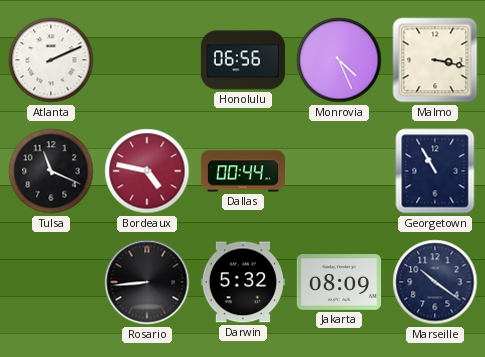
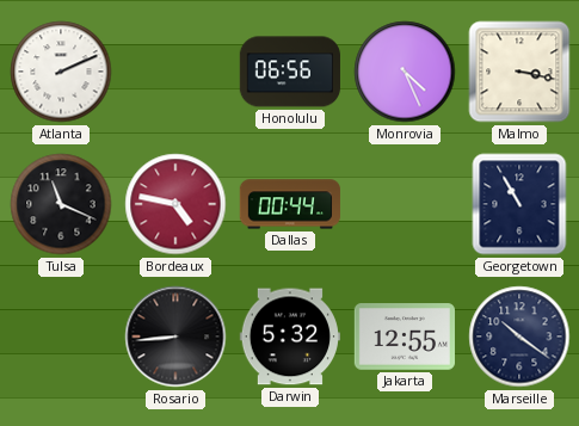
Jakarta: 08:09 -> 12:55
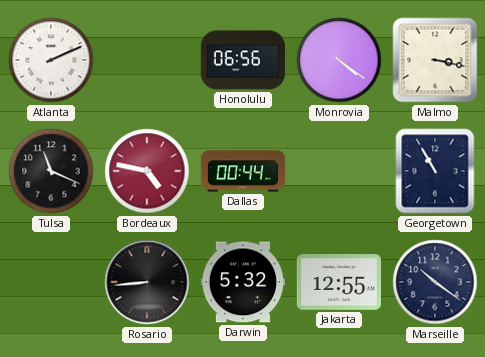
Monrovia: 4:26 -> 4:21
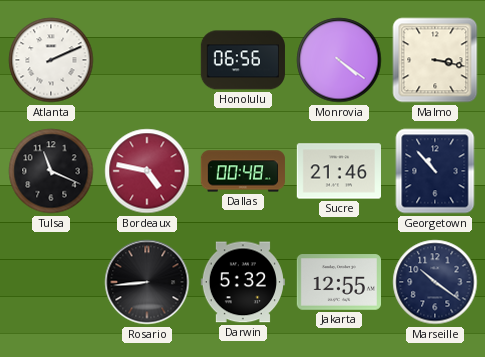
Dallas: 00:44 -> 00:48
Sucre: none -> 21:46
Georgetown: 10:55 -> 10:53
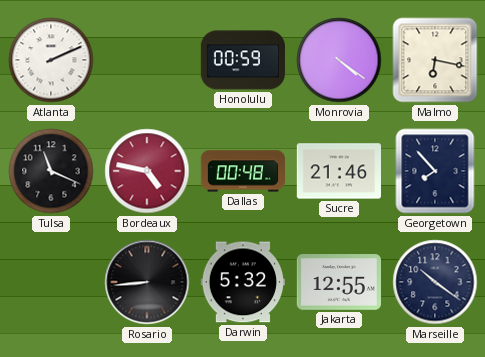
Honolulu: 06:56 -> 00:59
Malmo: 3:17 -> 6:17
Georgetown: 10:53 -> 7:53
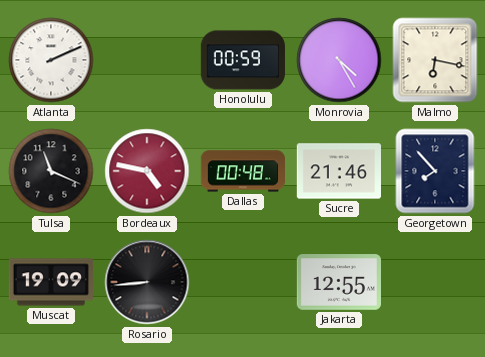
Monrovia: 4:21 -> 4:25
Muscat: none -> 19:09
Darwin: 5:32 -> none
Marseille: 10:21 -> none
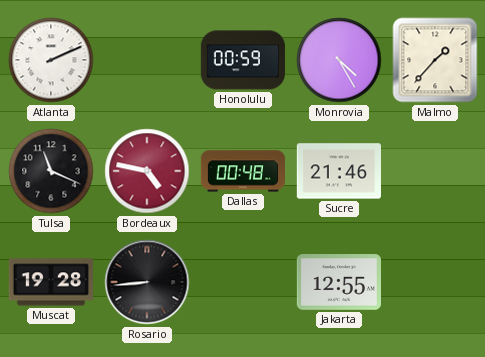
Malmo: 6:17 -> 1:37
Georgetown: 7:53 -> none
Muscat: 19:09 -> 19:28
